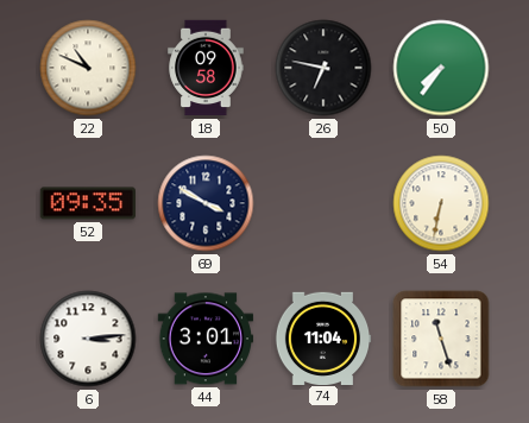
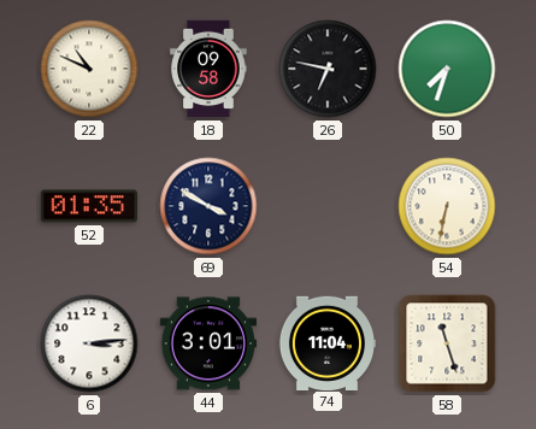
50: 7:36 -> 7:33
52: 09:35 -> 01:35
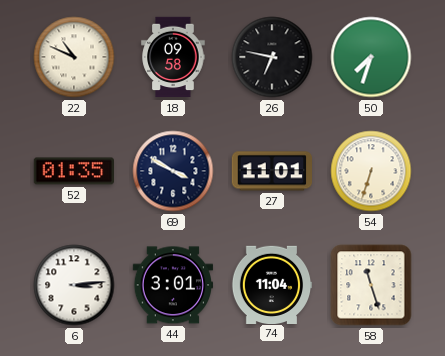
27: none -> 11:01
54: 6:32 -> 6:33
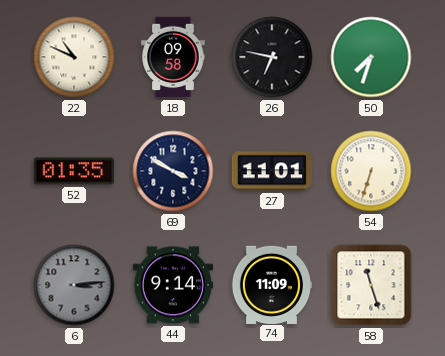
6 dial: white -> grey
44: 3:01 -> 9:14
74: 11:04 -> 11:09
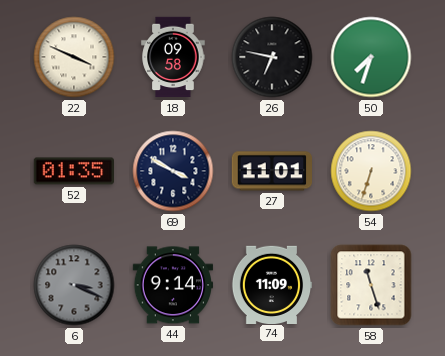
22: 10:49 -> 3:49
6: 3:14 -> 3:19
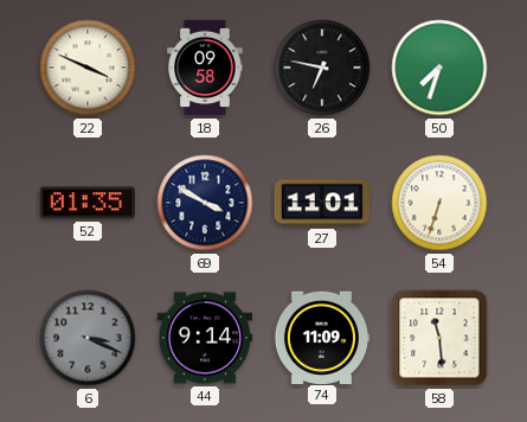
58: 11:27 -> 11:29
